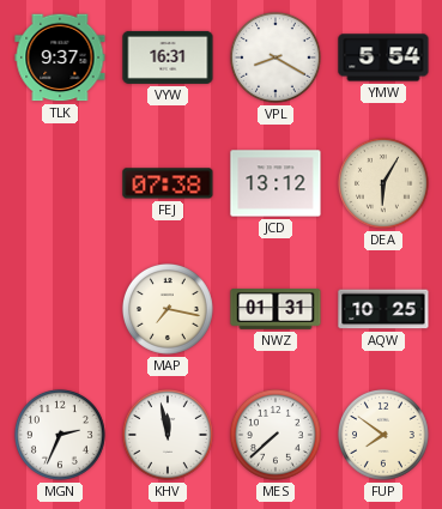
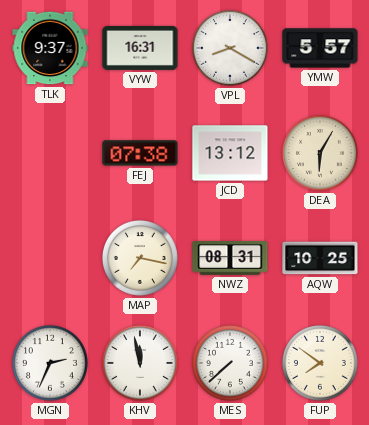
YMW: 5:54 -> 5:57
NWZ: 01:31 -> 08:31
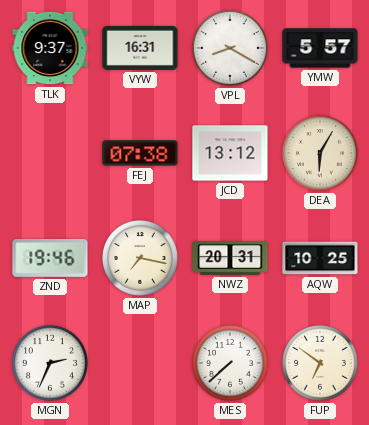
ZND: none -> 19:46
NWZ: 08:31 -> 20:31
KHV: 11:58 -> none
FUP: 7:51 -> 6:51
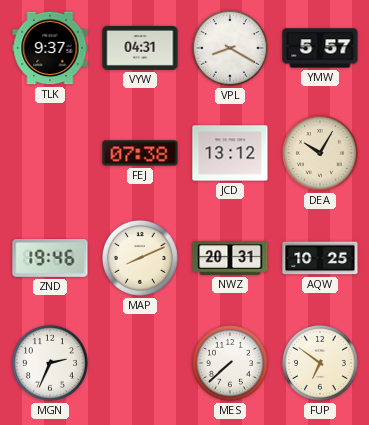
VYW: 16:31 -> 04:31
DEA: 6:05 -> 10:05
MAP: 7:17 -> 8:11
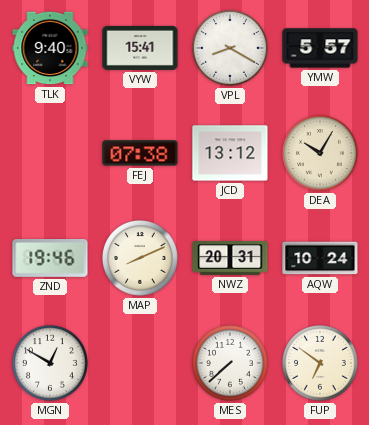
TLK: 9:37 -> 9:40
VYW: 04:31 -> 15:41
AQW: 10:25 -> 10:24
MGN: 2:34 -> 12:50
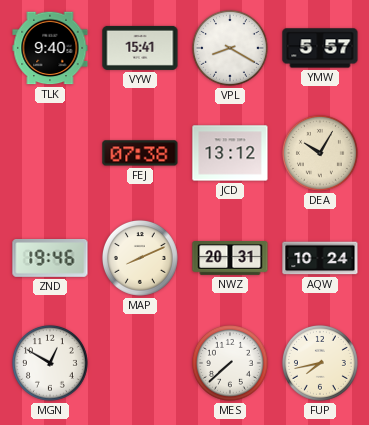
FUP: 6:51 -> 7:43
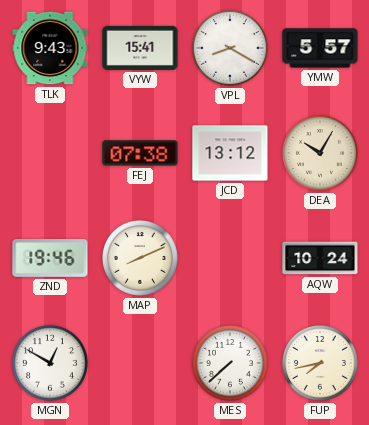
TLK: 9:40 -> 9:43
NWZ: 20:31 -> none
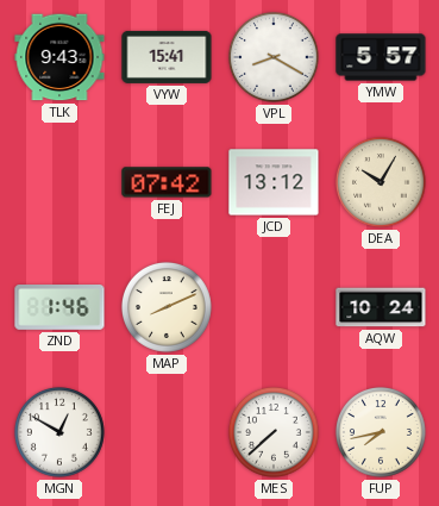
FEJ: 07:38 -> 07:42
ZND: 19:46 -> 1:46
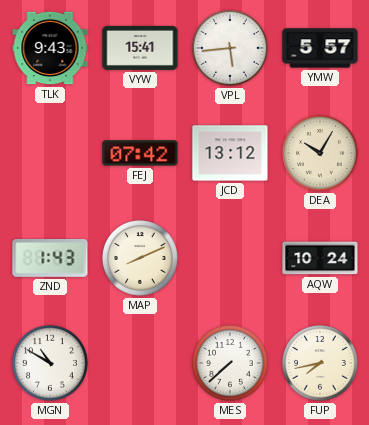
VPL: 8:20 -> 5:44
ZND: 1:46 -> 1:43
MGN: 12:50 -> 10:50
